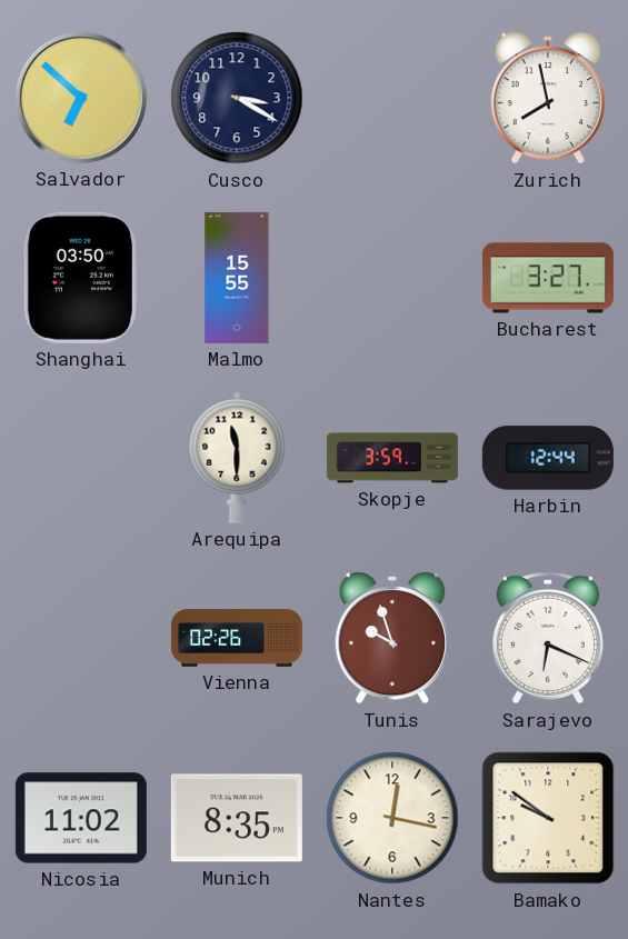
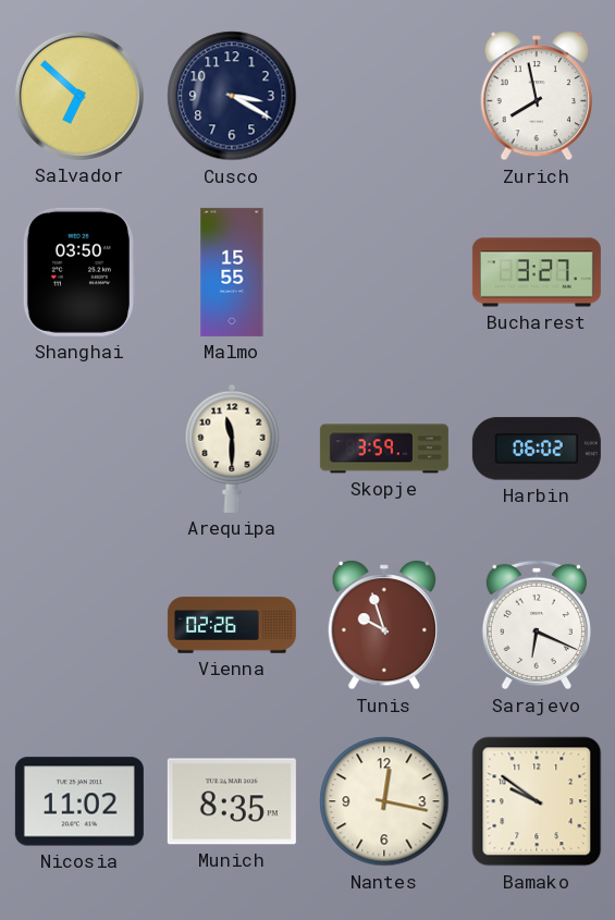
Harbin: 12:44 -> 06:02
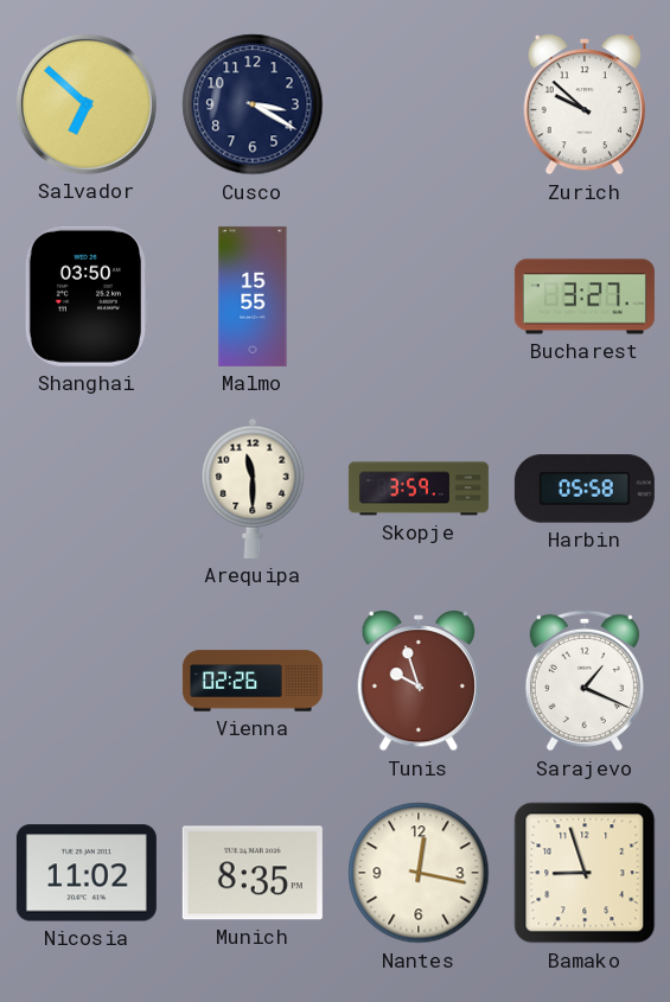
Zurich: 7:58 -> 9:52
Harbin: 06:02 -> 05:58
Sarajevo: 6:19 -> 1:19
Bamako: 9:51 -> 8:57
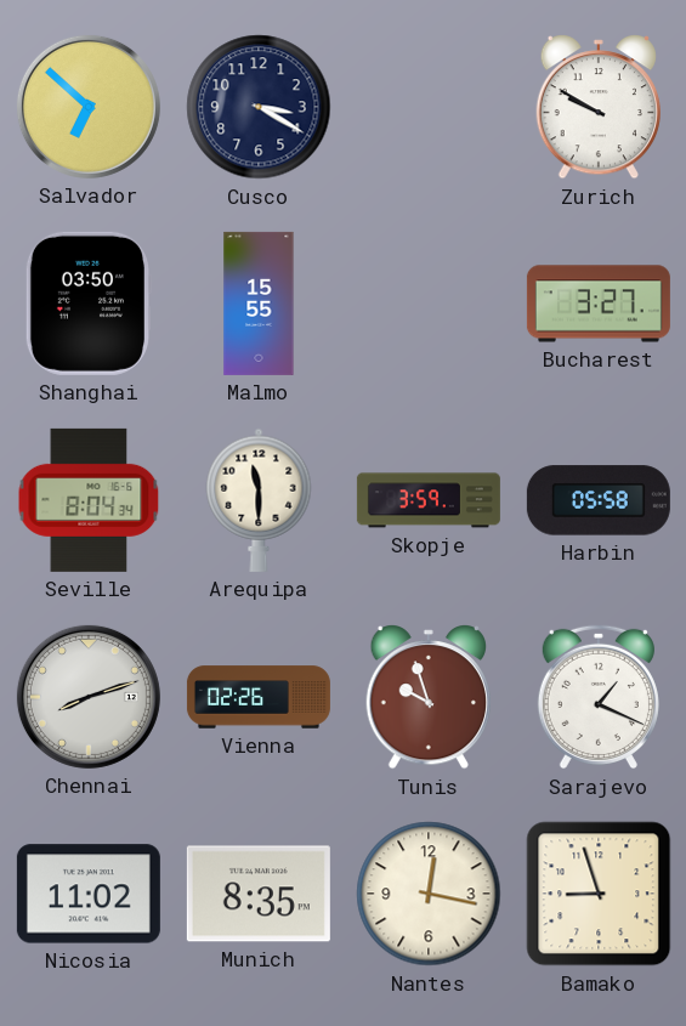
Zurich: 9:52 -> 9:50
Seville: none -> 8:04
Chennai: none -> 8:12
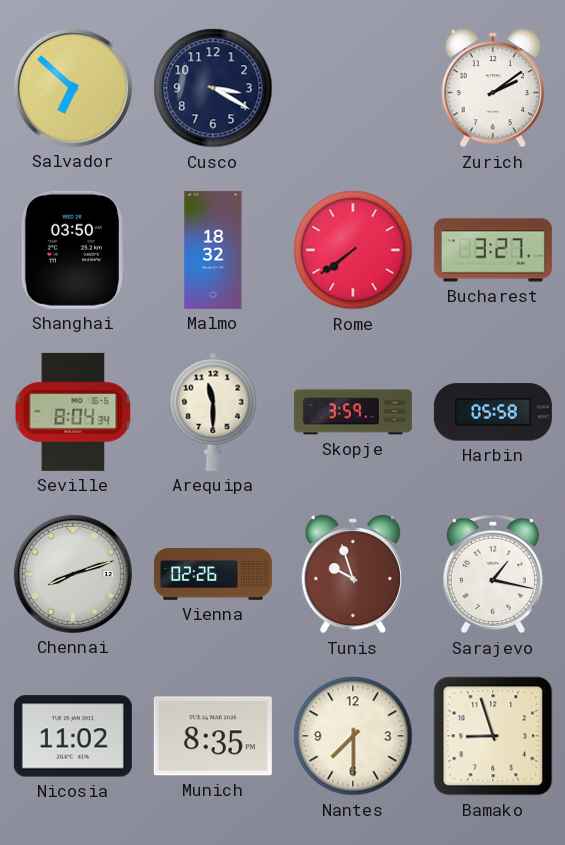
Zurich: 9:50 -> 2:09
Malmo: 15:55 -> 18:32
Rome: none -> 7:39
Sarajevo: 1:19 -> 1:17
Nantes: 12:17 -> 7:30
